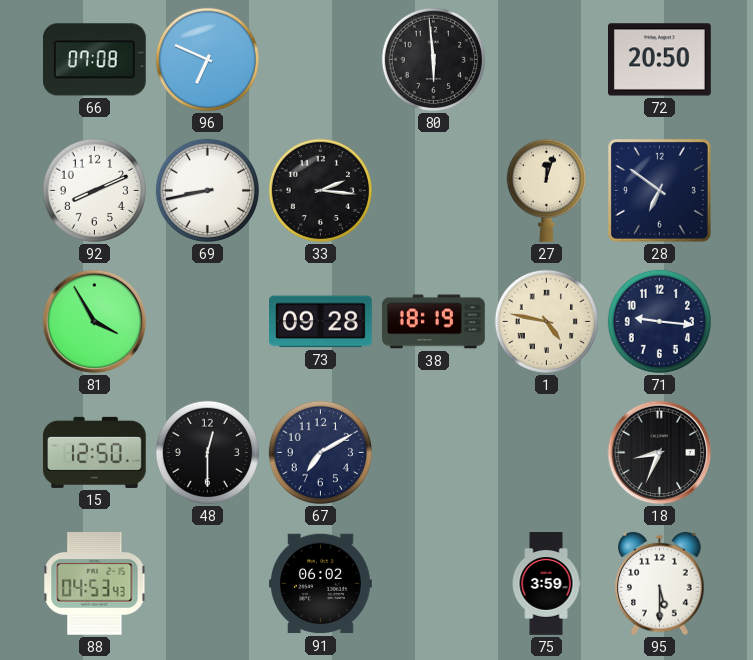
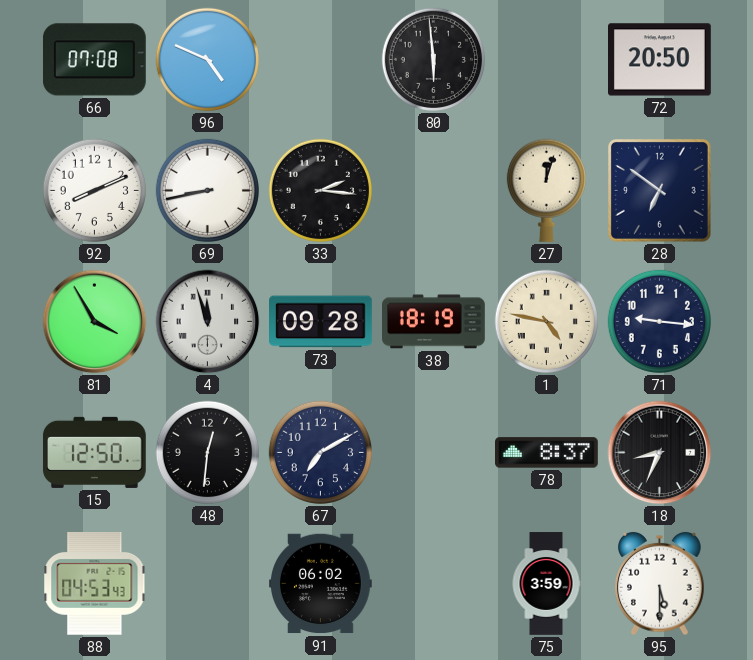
96: 6:49 -> 4:49
4: none -> 11:57
48: 12:30 -> 12:31
78: none -> 8:37
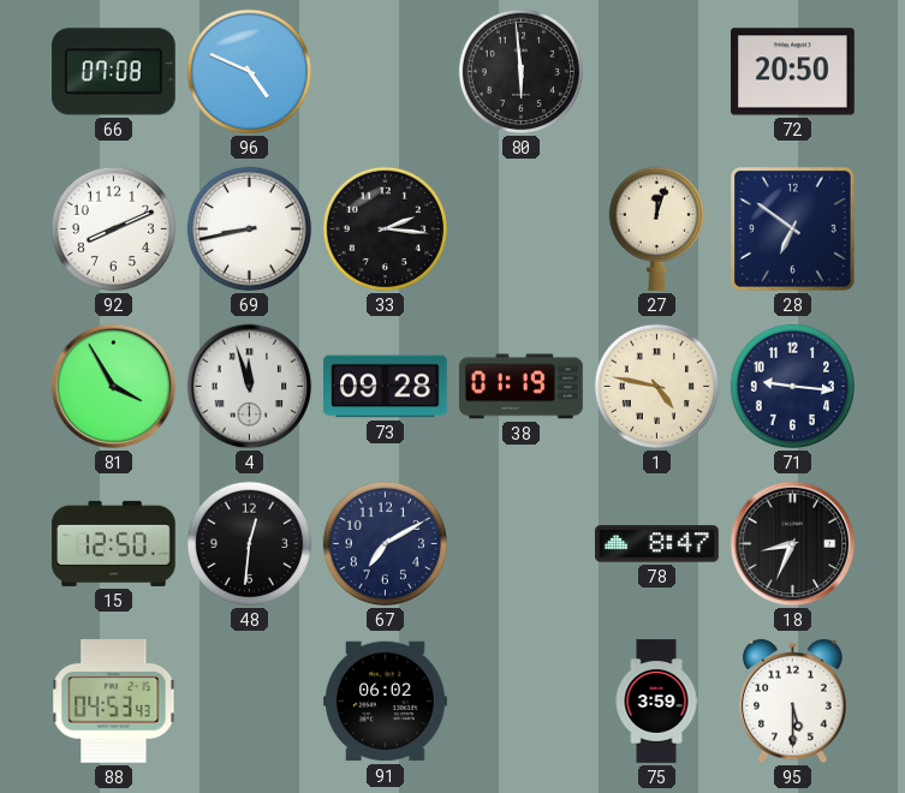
38: 18:19 -> 01:19
78: 8:37 -> 8:47
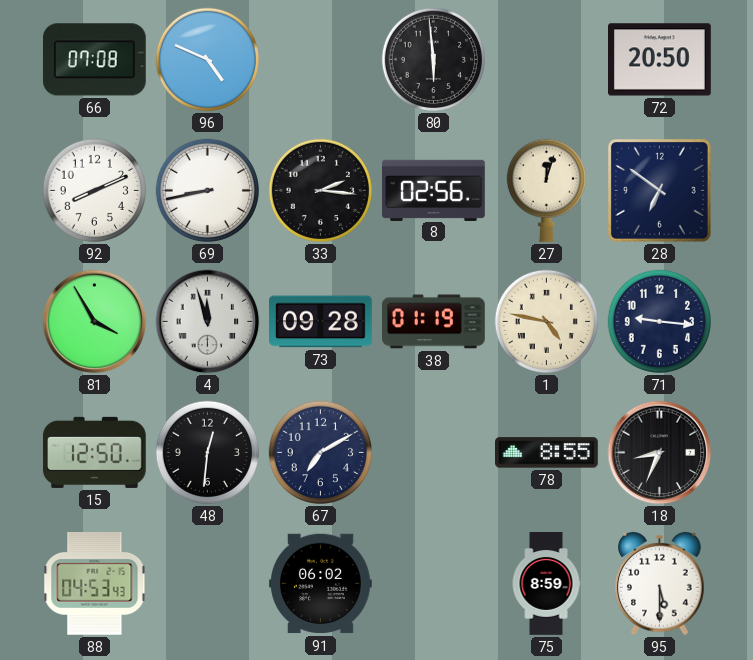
8: none -> 02:56
78: 8:47 -> 8:55
75: 3:59 -> 8:59
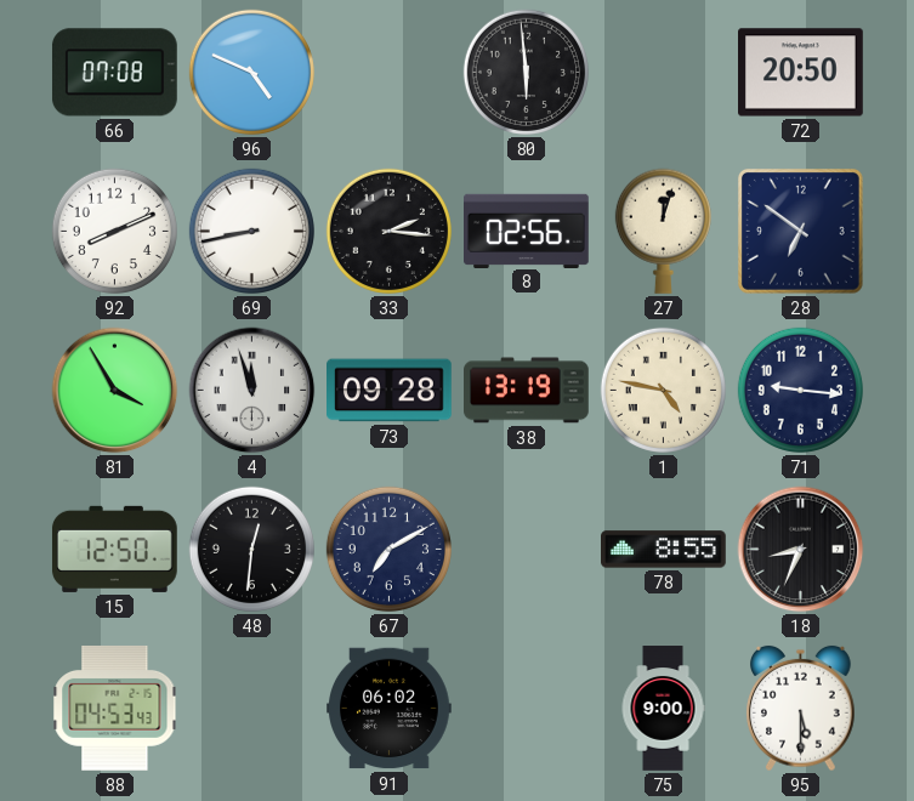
38: 01:19 -> 13:19
75: 8:59 -> 9:00
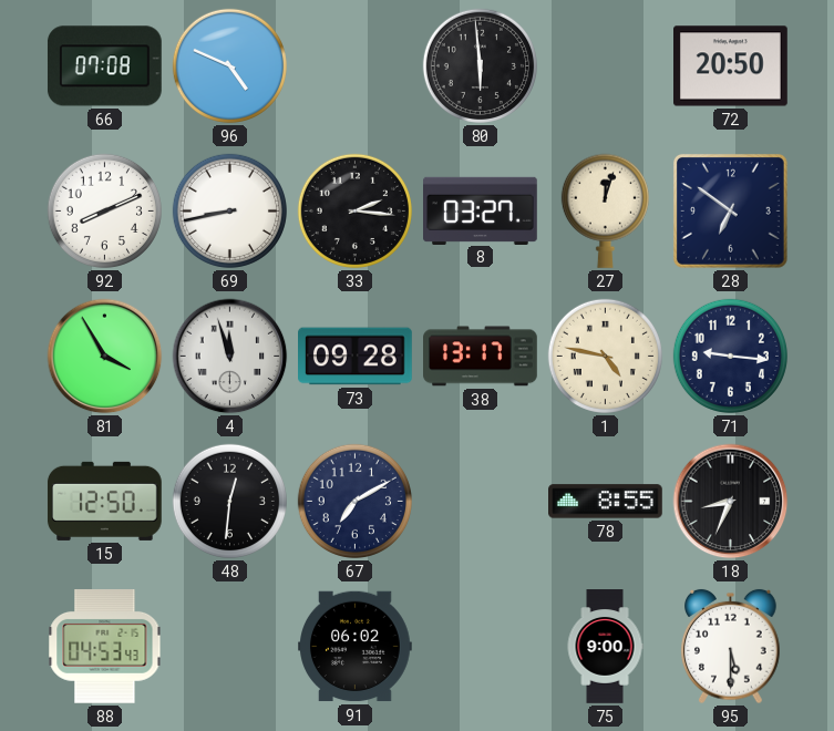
8: 02:56 -> 03:27
38: 13:19 -> 13:17
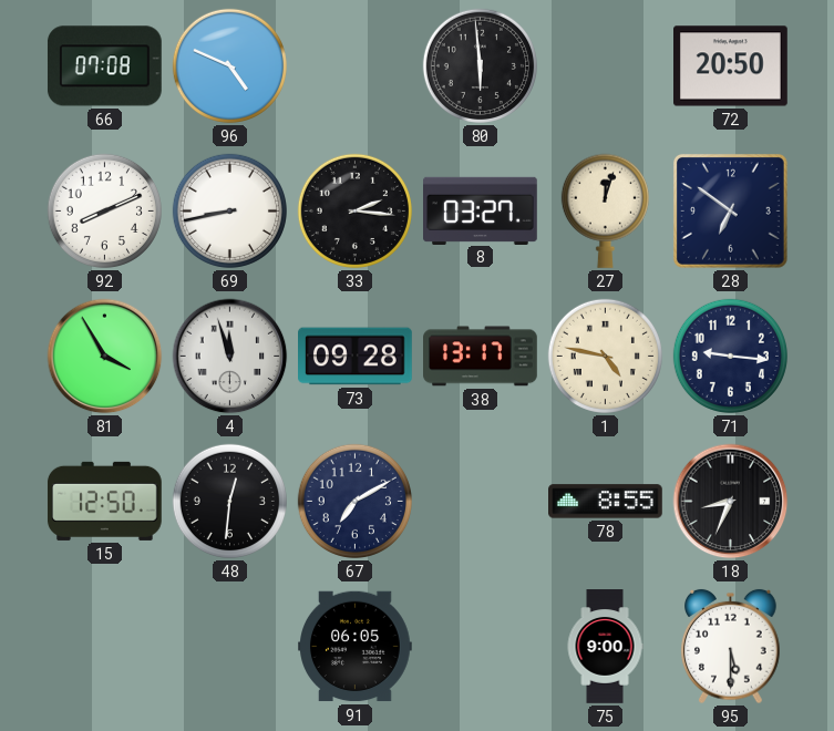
88: 04:53 -> none
91: 06:02 -> 06:05
